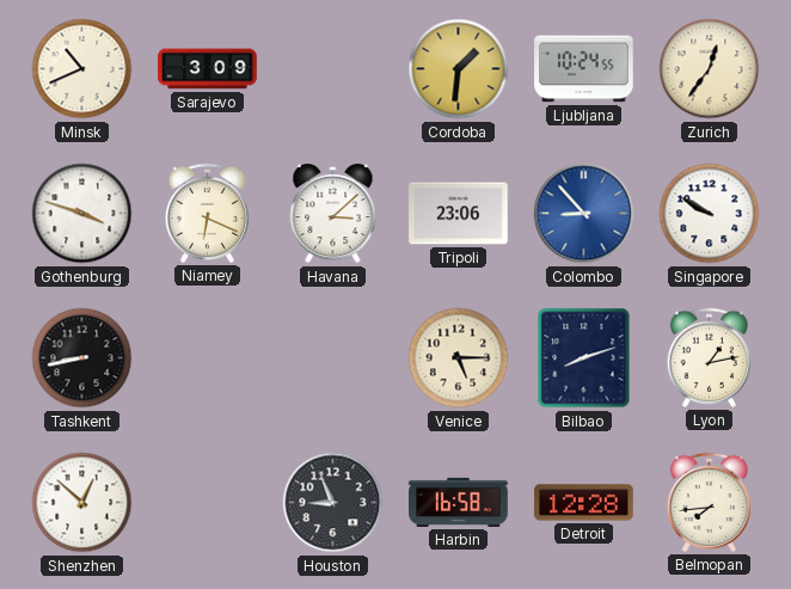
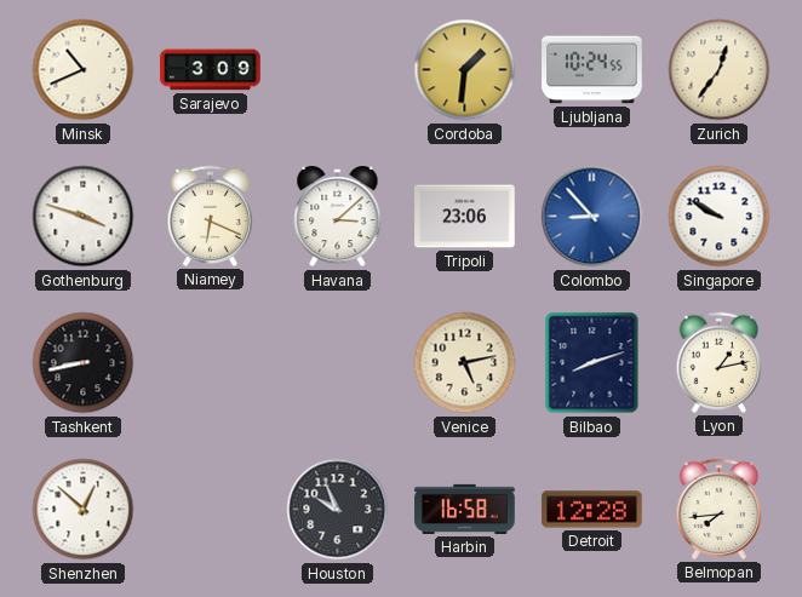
Venice: 5:15 -> 5:13
Houston: 8:56 -> 9:56
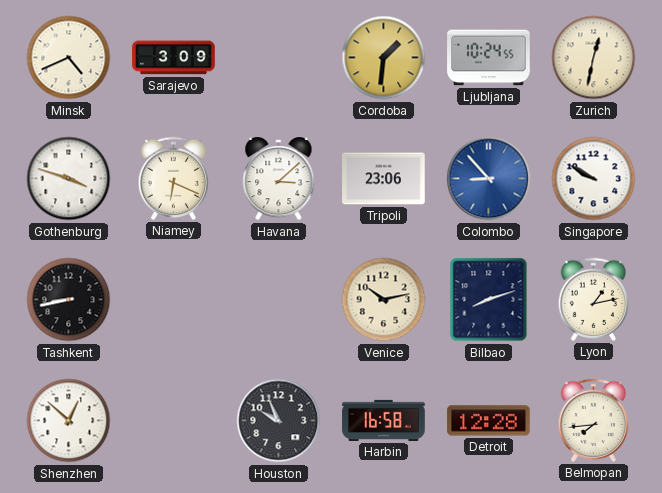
Minsk: 10:41 -> 4:41
Zurich: 12:36 -> 12:32
Venice: 5:13 -> 10:13
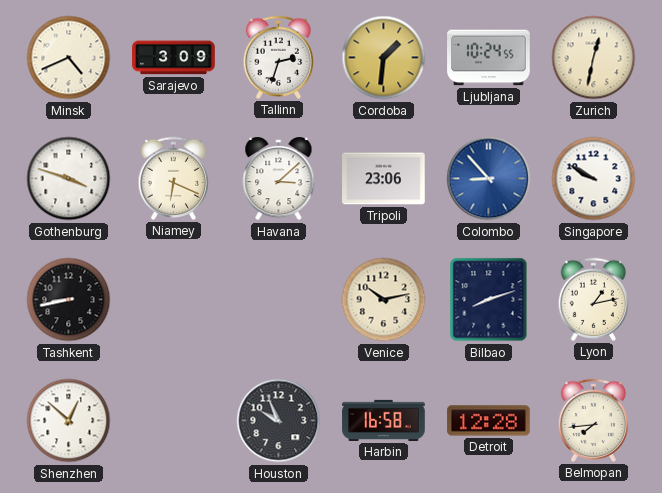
Tallinn: none -> 2:33
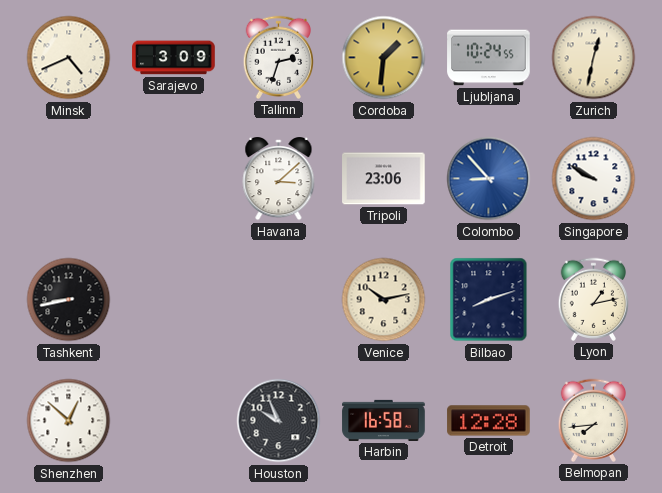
Gothenburg: 3:48 -> none
Niamey: 6:19 -> none
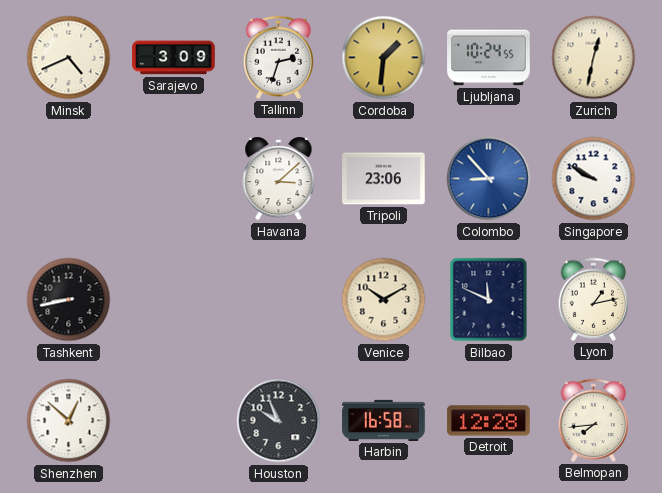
Venice: 10:13 -> 10:10
Bilbao: 8:12 -> 11:49
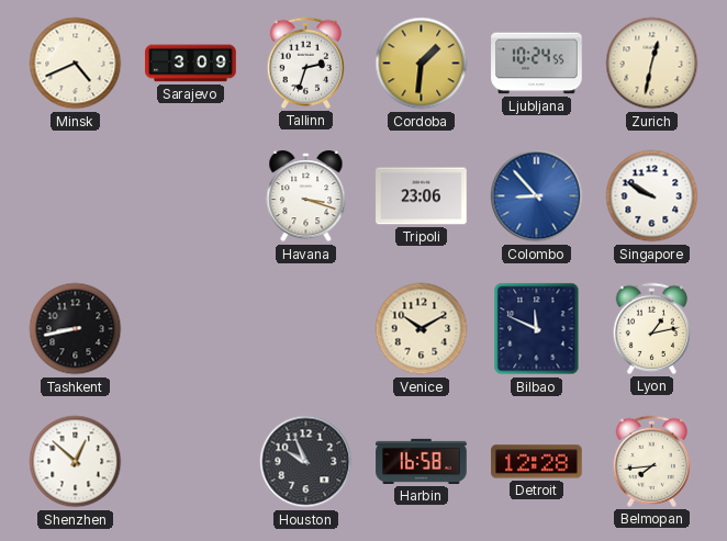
Havana: 3:08 -> 3:18
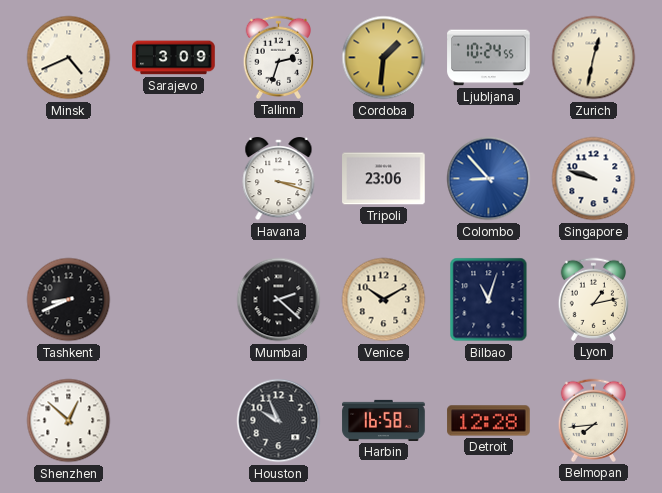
Singapore: 9:50 -> 9:48
Tashkent: 8:43 -> 8:41
Mumbai: none -> 2:22
Bilbao: 11:49 -> 11:03
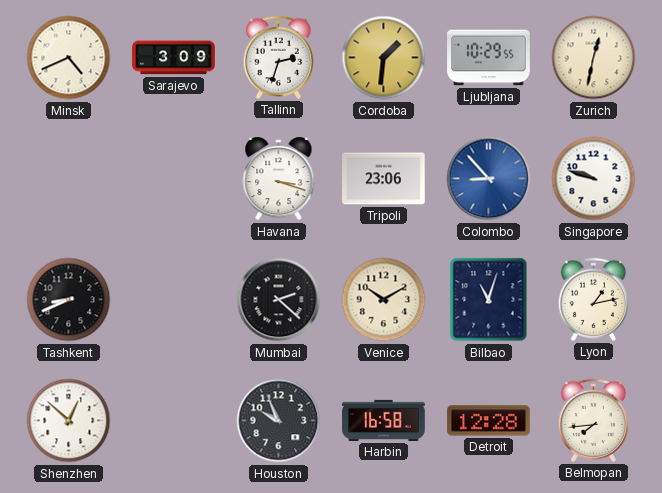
Ljubljana: 10:24 -> 10:29
